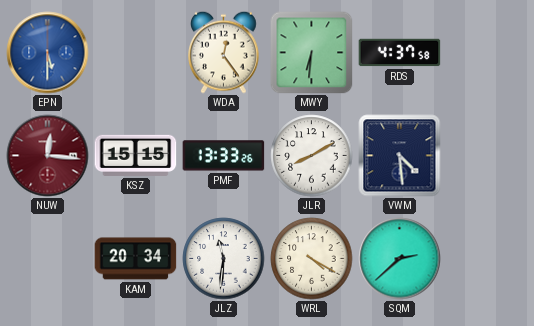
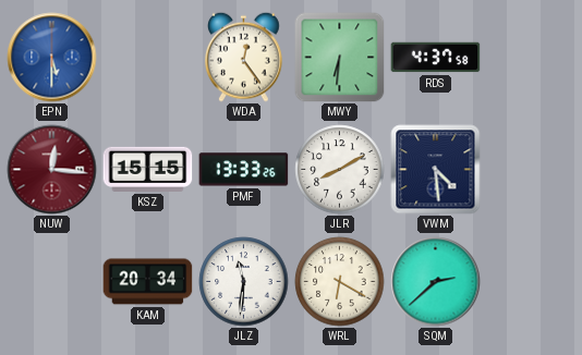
WRL: 4:20 -> 6:20
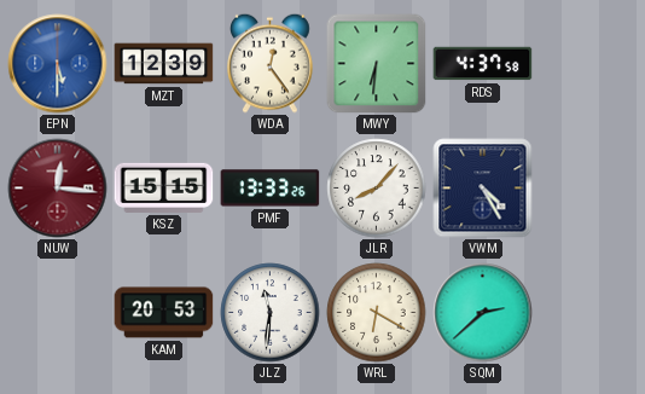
MZT: none -> 12:39
JLR: 8:10 -> 8:07
VWM: 4:29 -> 4:25
KAM: 20:34 -> 20:53
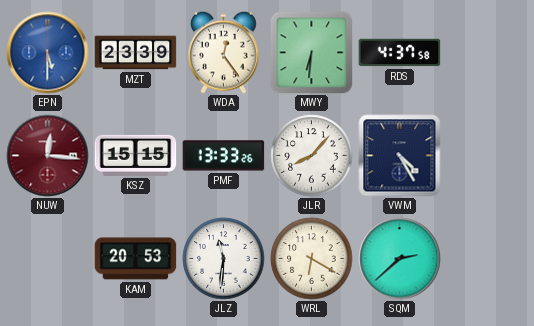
MZT: 12:39 -> 23:39
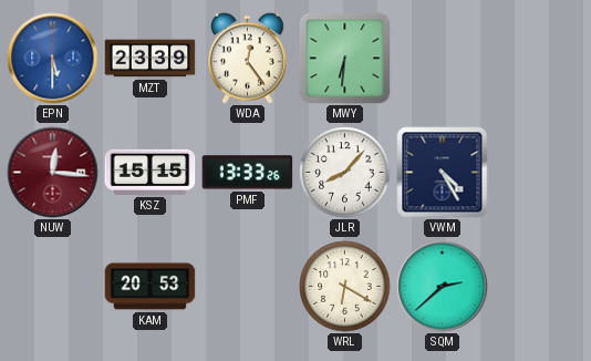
RDS: 4:37 -> none
JLZ: 11:31 -> none
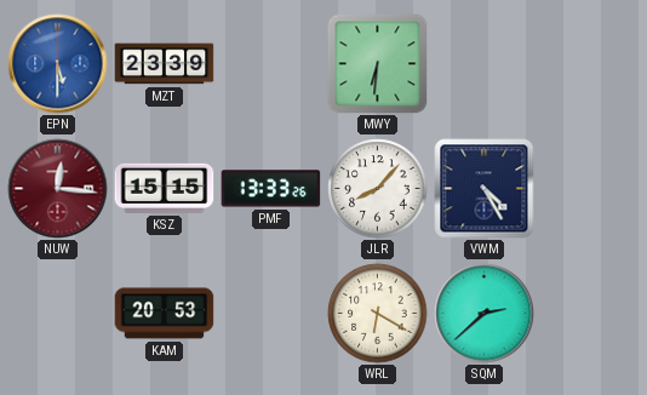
WDA: 12:24 -> none
